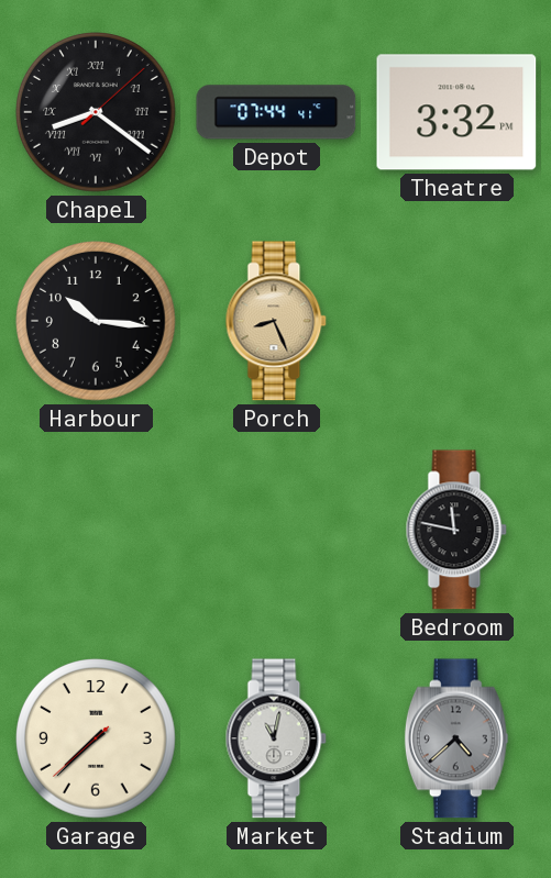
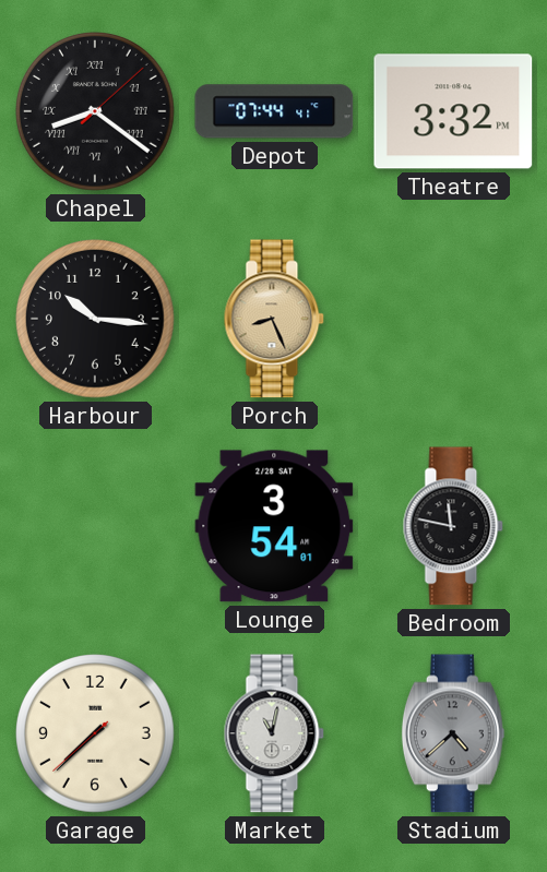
Lounge: none -> 3:54
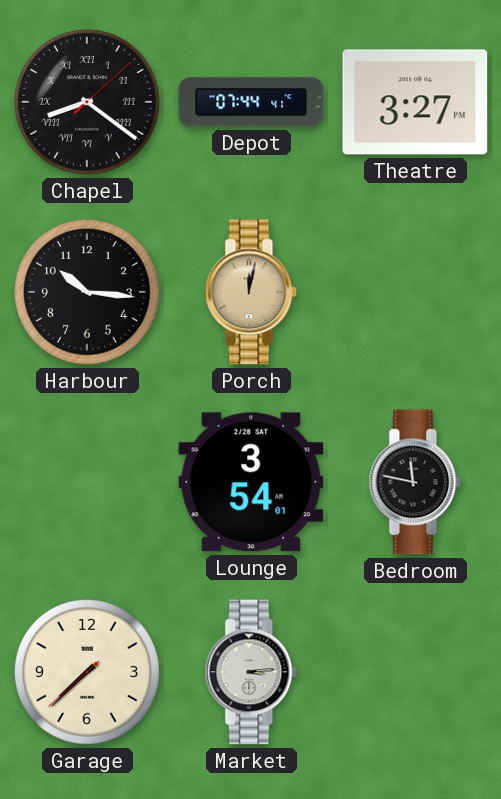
Theatre: 3:32 -> 3:27
Porch: 8:26 -> 12:02
Market: 11:02 -> 3:14
Stadium: 4:38 -> none
